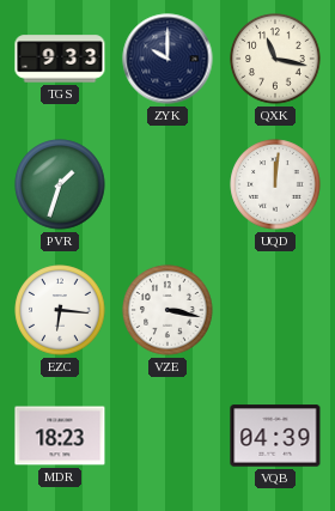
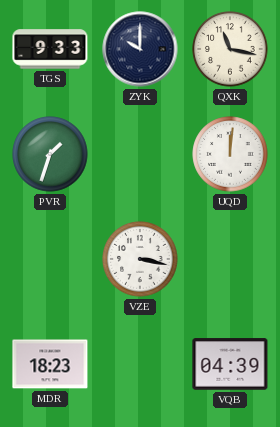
EZC: 6:16 -> none
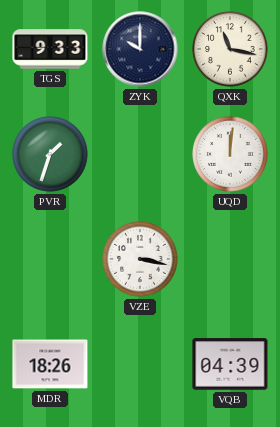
MDR: 18:23 -> 18:26
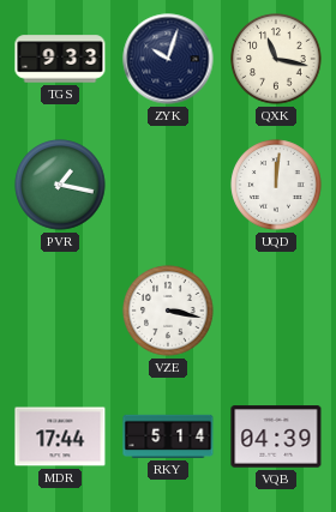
ZYK: 10:00 -> 10:03
PVR: 1:33 -> 1:17
MDR: 18:26 -> 17:44
RKY: none -> 5:14
